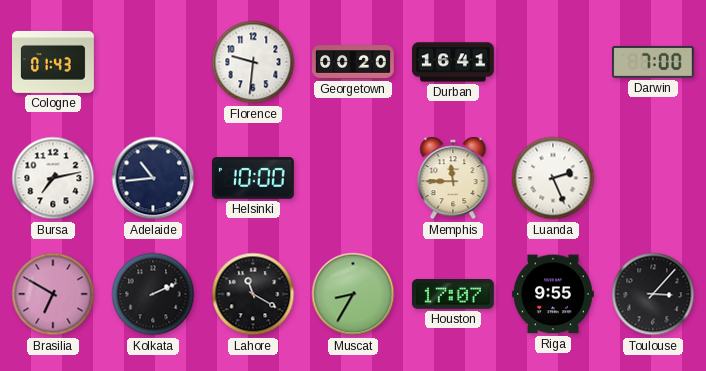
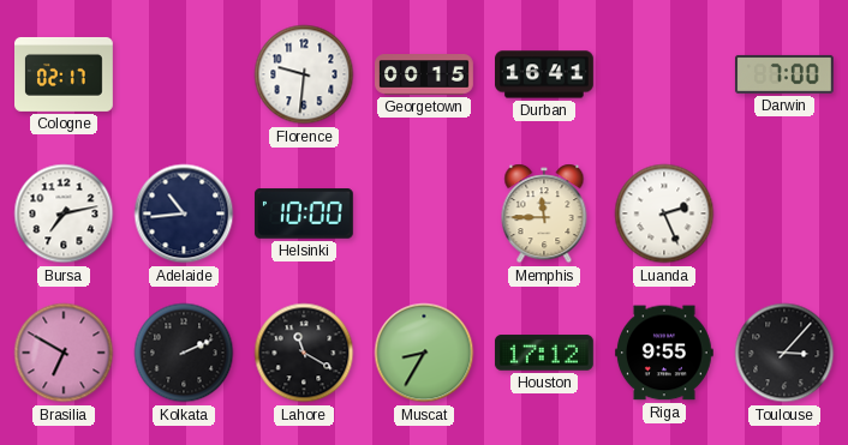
Cologne: 01:43 -> 02:17
Georgetown: 00:20 -> 00:15
Houston: 17:07 -> 17:12
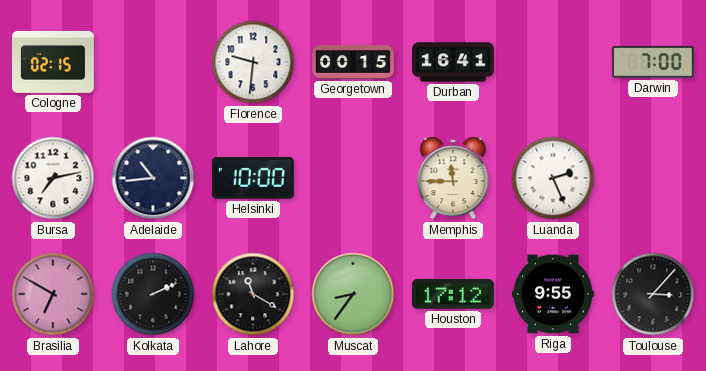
Cologne: 02:17 -> 02:15
Muscat: 8:35 -> 8:36
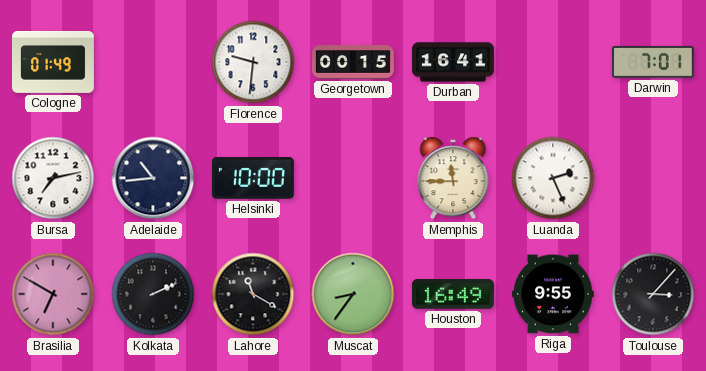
Cologne: 02:15 -> 01:49
Darwin: 7:00 -> 7:01
Houston: 17:12 -> 16:49
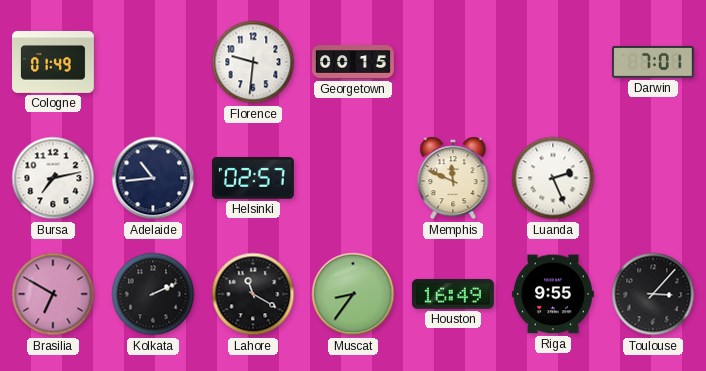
Durban: 16:41 -> none
Helsinki: 10:00 -> 02:57
Memphis: 11:45 -> 11:49
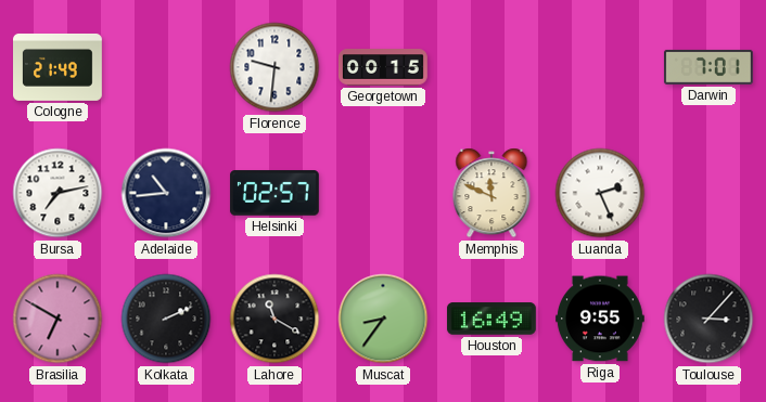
Cologne: 01:49 -> 21:49
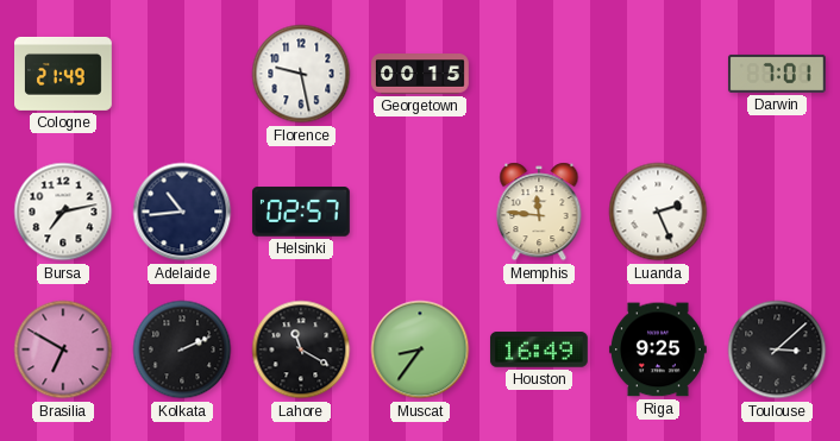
Florence: 9:31 -> 9:28
Memphis: 11:49 -> 11:46
Riga: 9:55 -> 9:25
Toulouse: 3:07 -> 3:08
